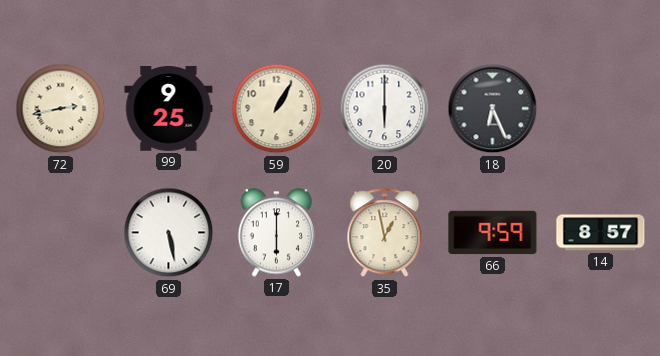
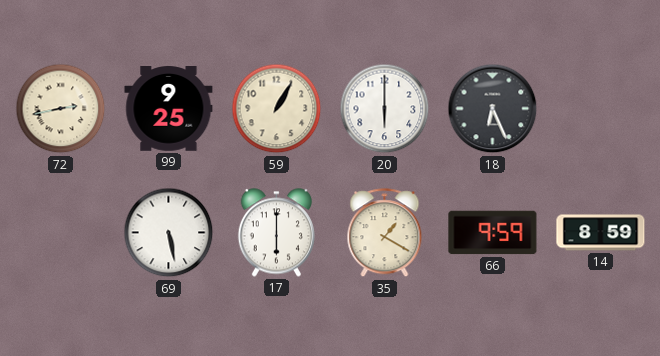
35: 12:58 -> 1:20
14: 8:57 -> 8:59
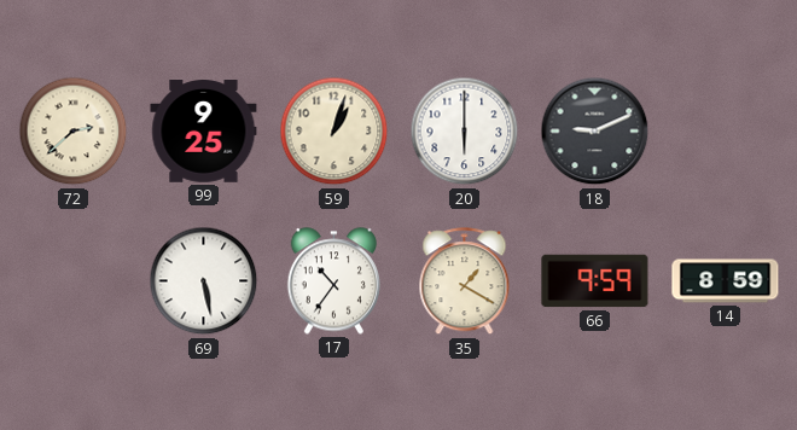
72: 2:43 -> 2:38
59: 1:05 -> 1:03
18: 6:26 -> 9:11
17: 6:00 -> 10:36
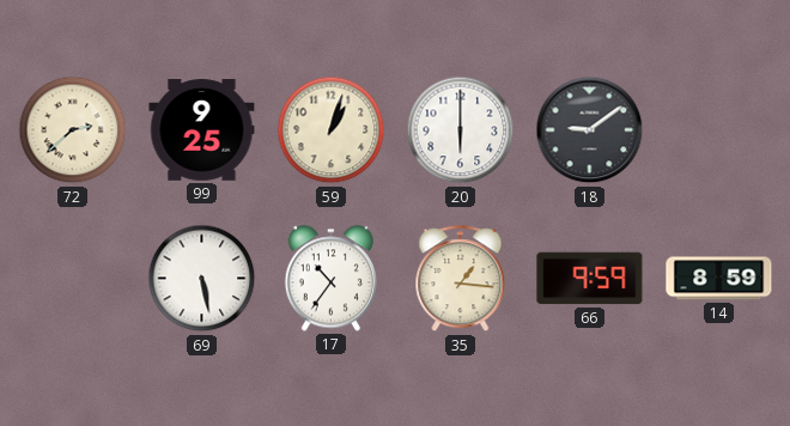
18: 9:11 -> 9:09
35: 1:20 -> 1:16
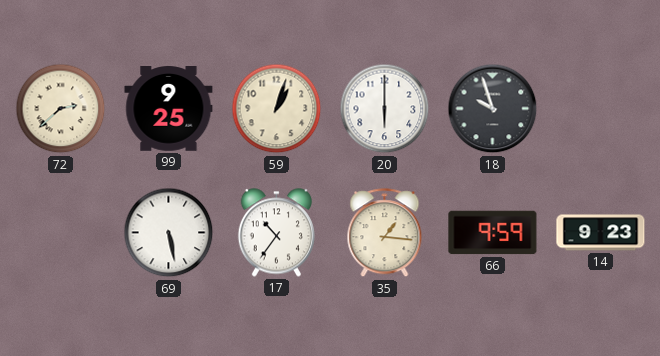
18: 9:09 -> 9:57
14: 8:59 -> 9:23
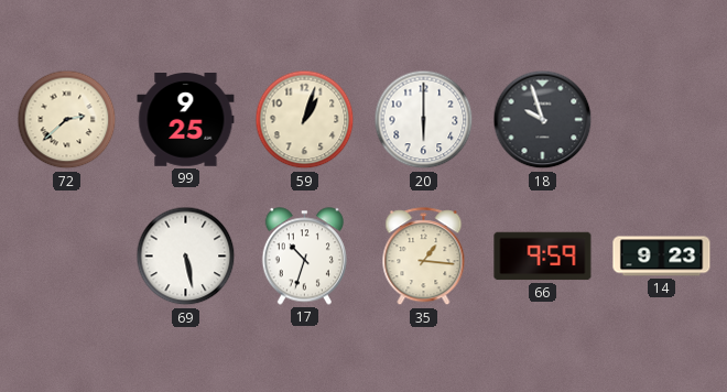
17: 10:36 -> 10:33
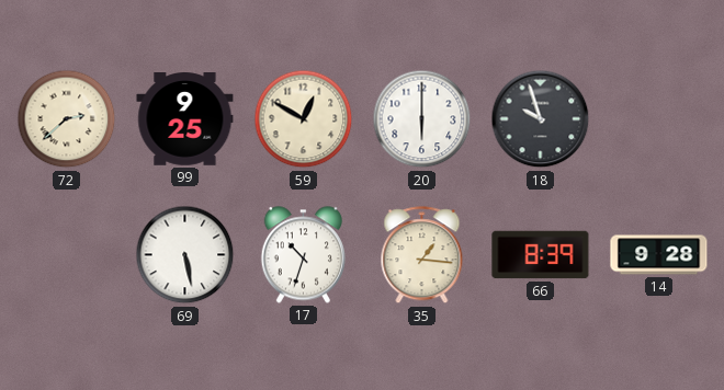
59: 1:03 -> 12:50
66: 9:59 -> 8:39
14: 9:23 -> 9:28
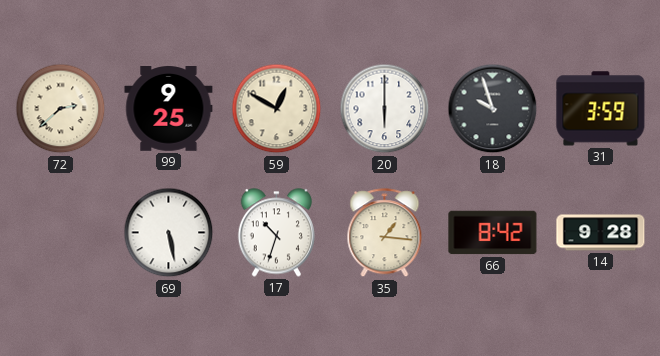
31: none -> 3:59
66: 8:39 -> 8:42
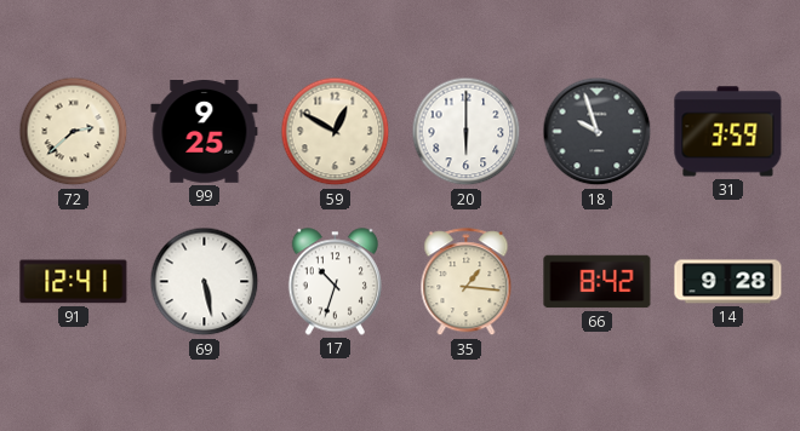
91: none -> 12:41
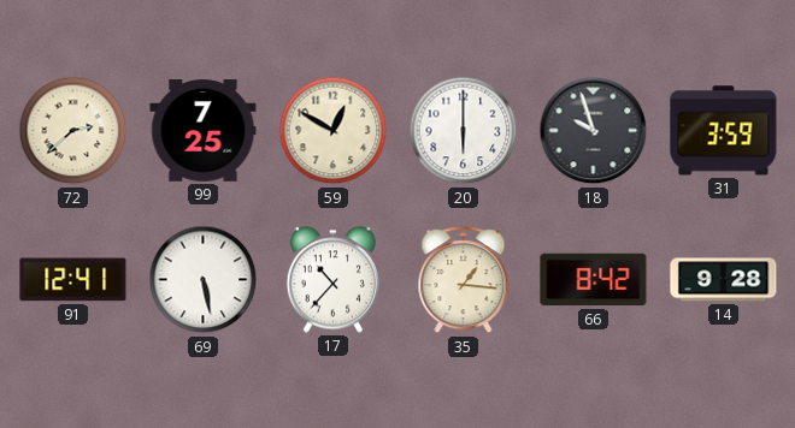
99: 9:25 -> 7:25
17: 10:33 -> 10:37
